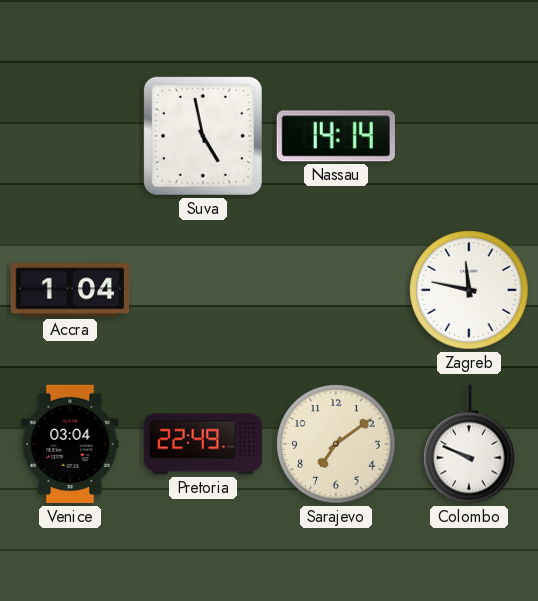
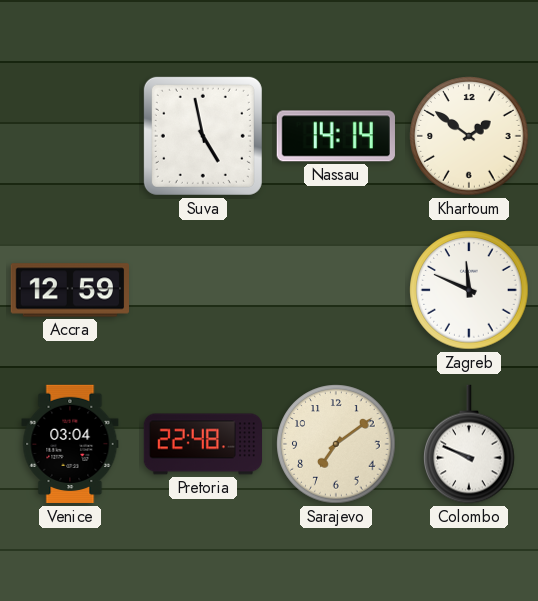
Khartoum: none -> 1:51
Accra: 1:04 -> 12:59
Zagreb: 11:47 -> 11:49
Pretoria: 22:49 -> 22:48
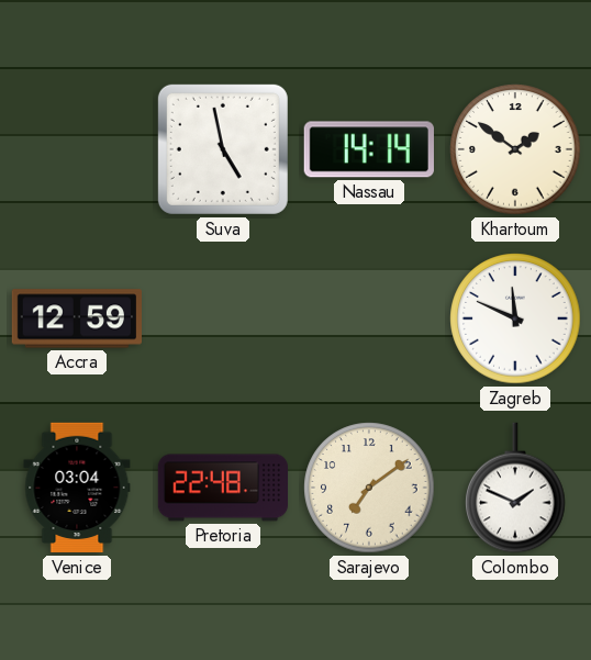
Colombo: 9:49 -> 1:49
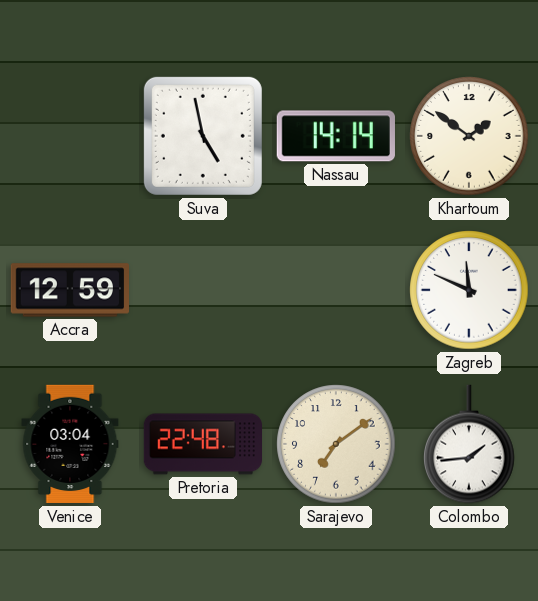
Colombo: 1:49 -> 1:44
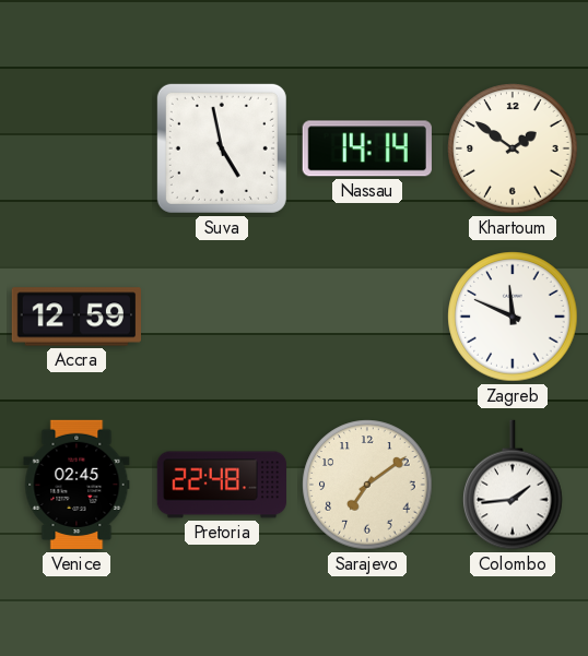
Venice: 03:04 -> 02:45
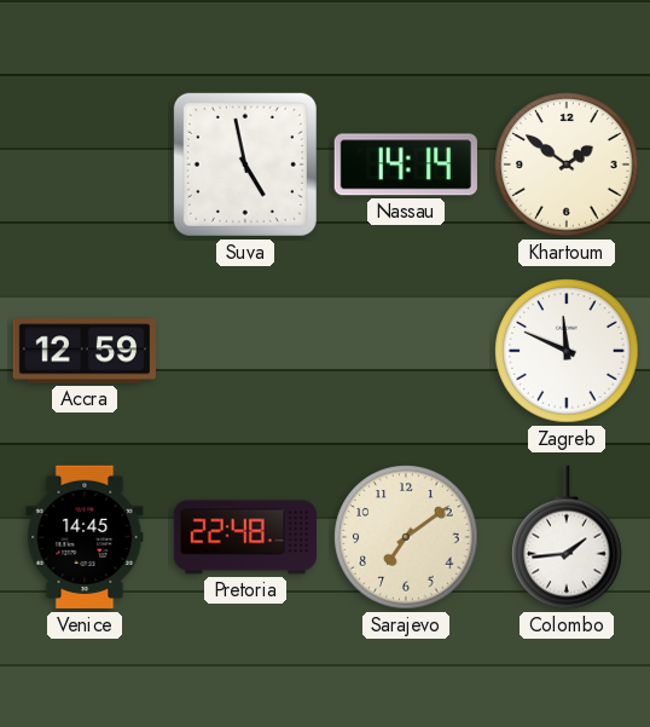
Venice: 02:45 -> 14:45
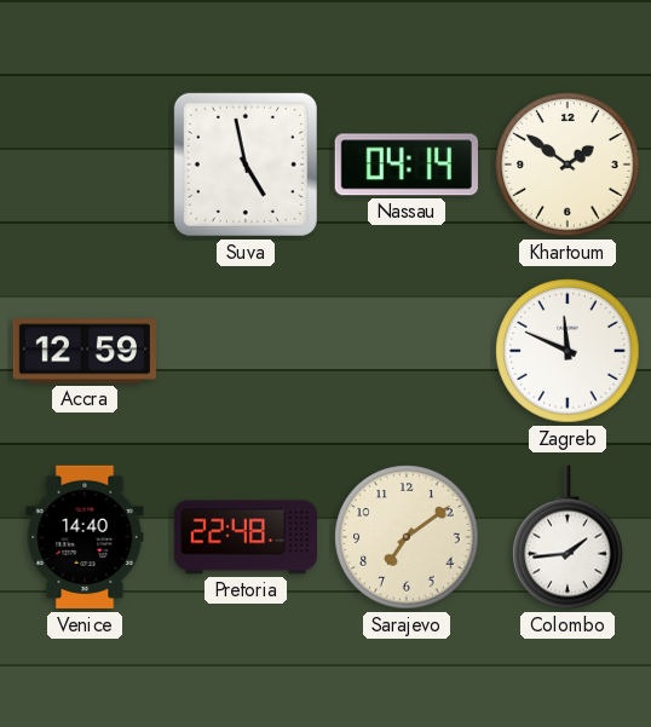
Nassau: 14:14 -> 04:14
Venice: 14:45 -> 14:40
